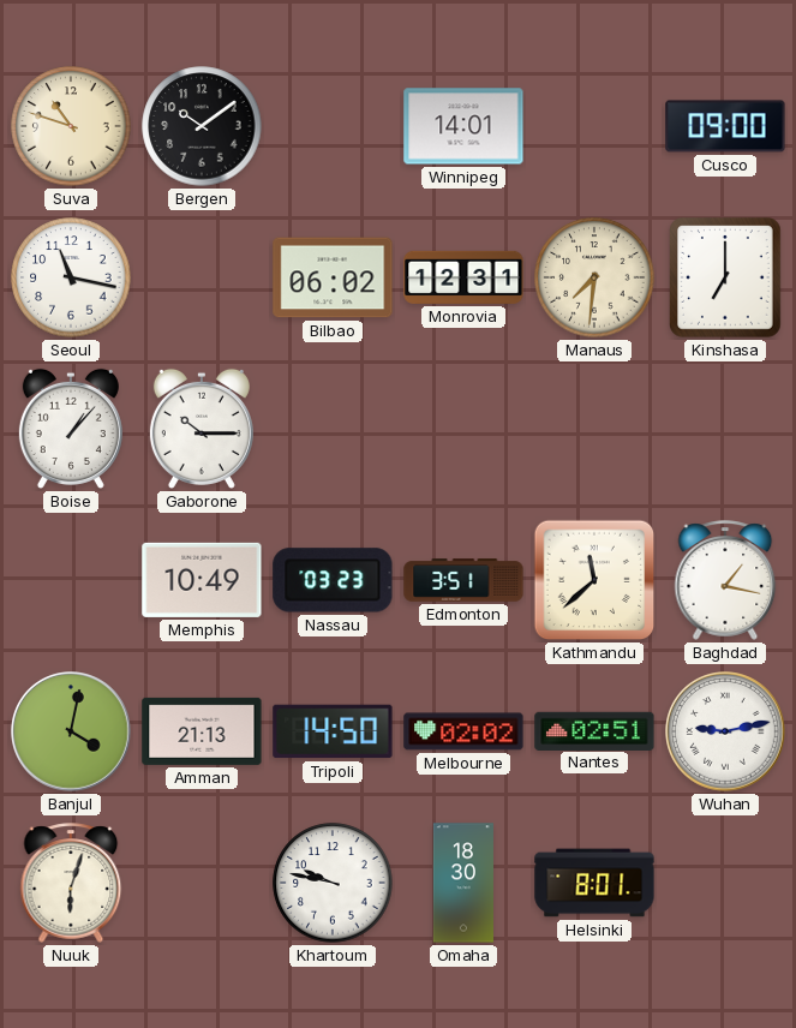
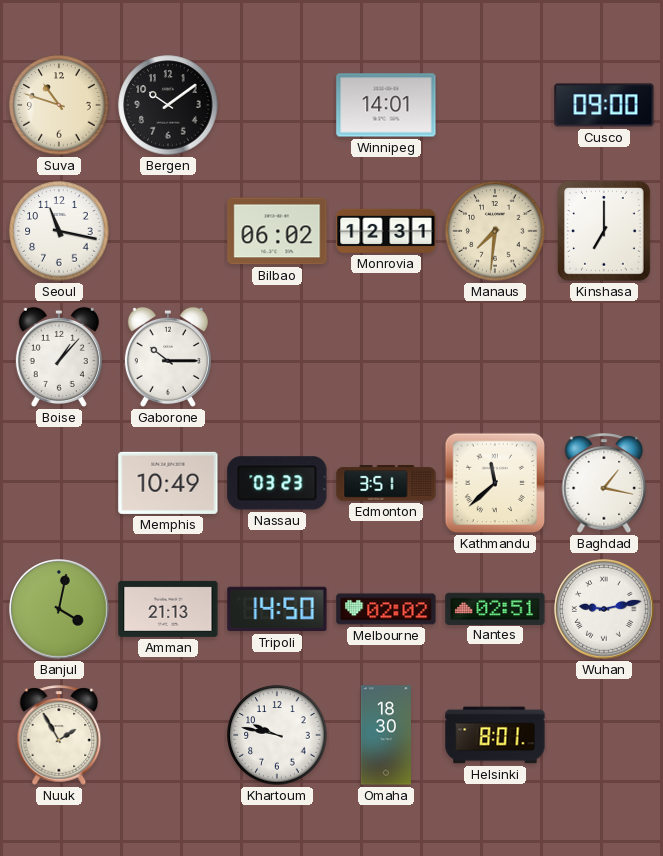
Nuuk: 6:03 -> 1:55
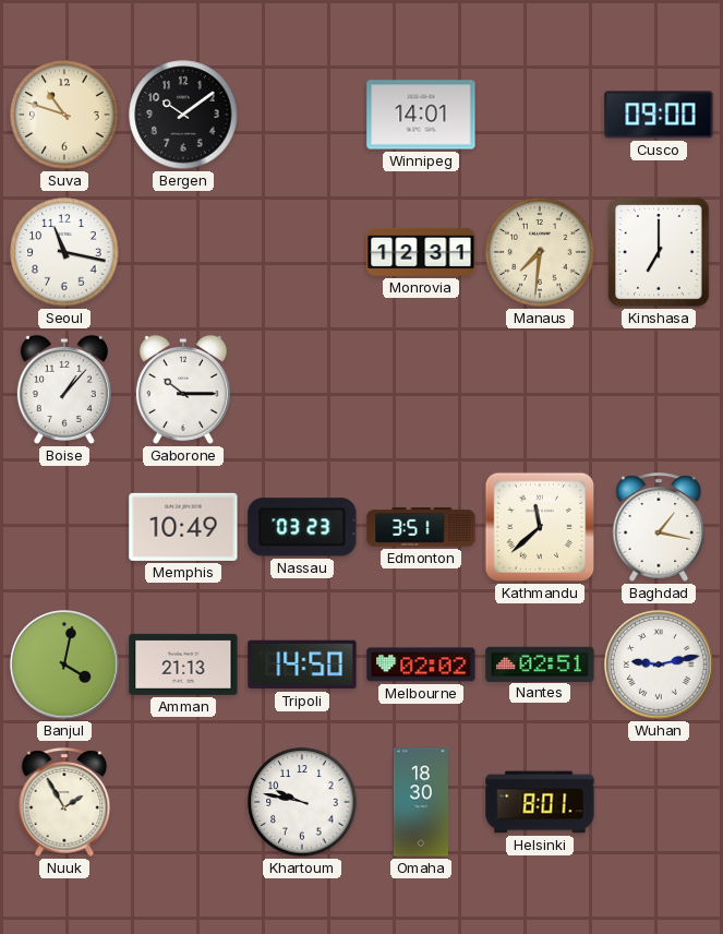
Bilbao: 06:02 -> none
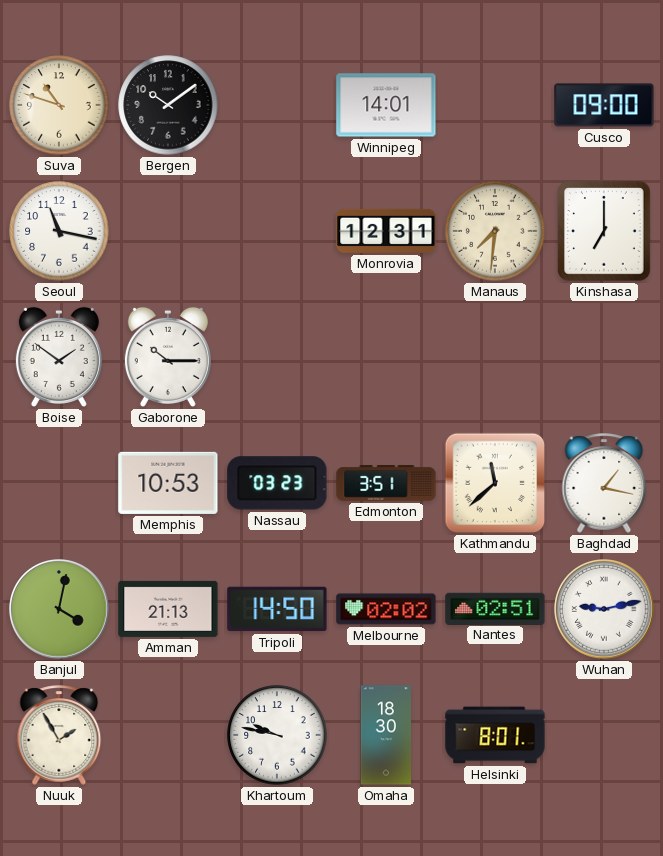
Boise: 1:07 -> 1:51
Memphis: 10:49 -> 10:53
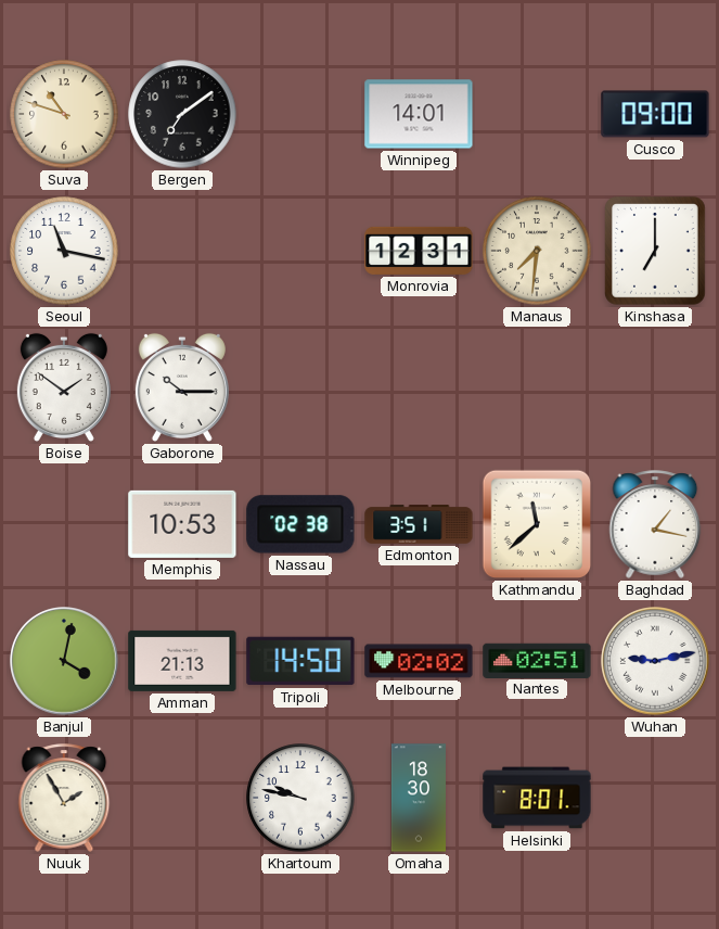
Bergen: 10:09 -> 7:09
Nassau: 03:23 -> 02:38
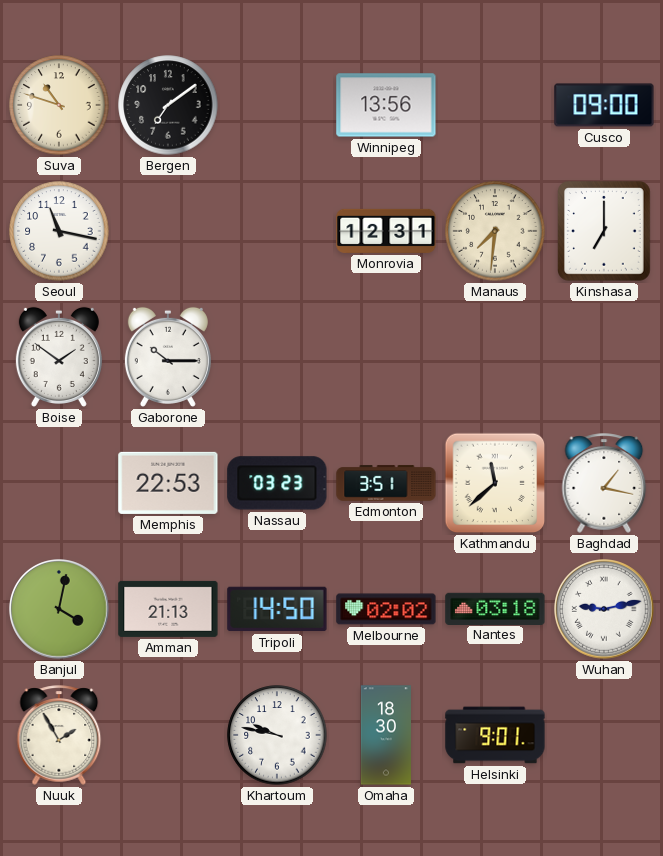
Winnipeg: 14:01 -> 13:56
Memphis: 10:53 -> 22:53
Nassau: 02:38 -> 03:23
Nantes: 02:51 -> 03:18
Helsinki: 8:01 -> 9:01
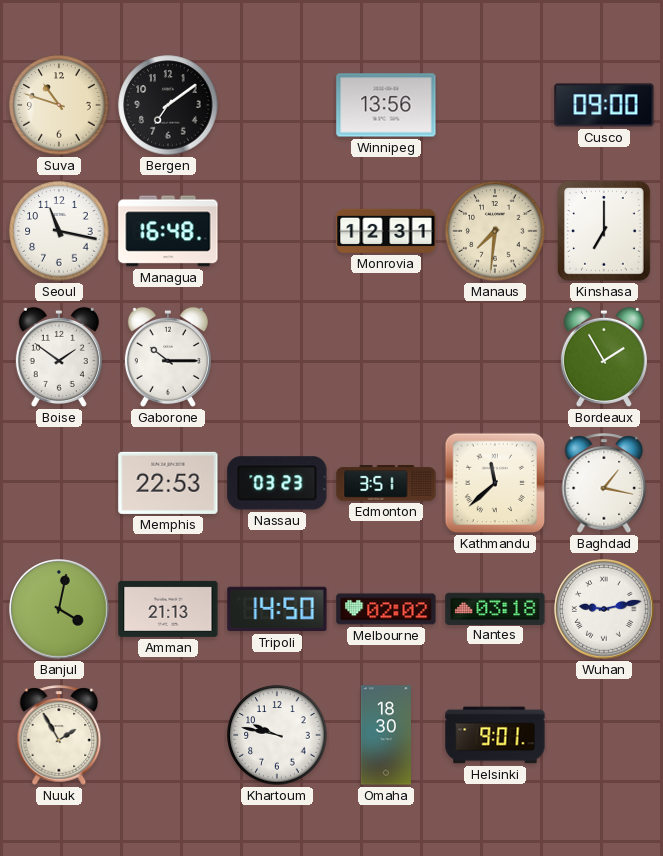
Managua: none -> 16:48
Bordeaux: none -> 1:55
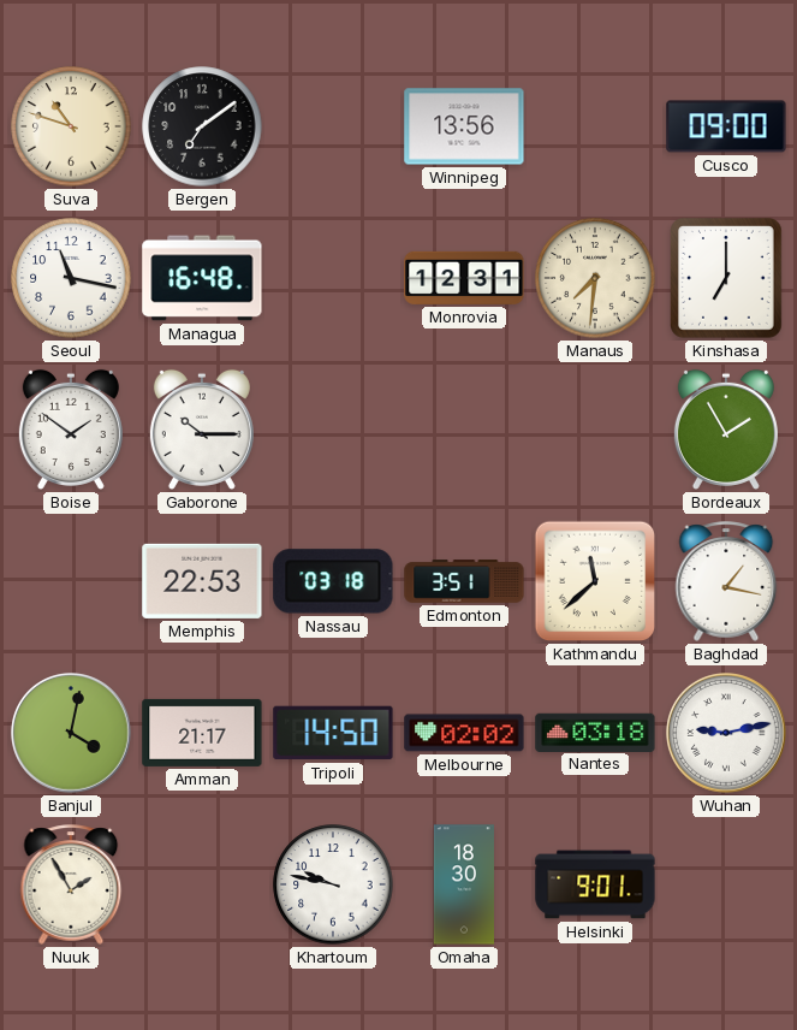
Nassau: 03:23 -> 03:18
Amman: 21:13 -> 21:17
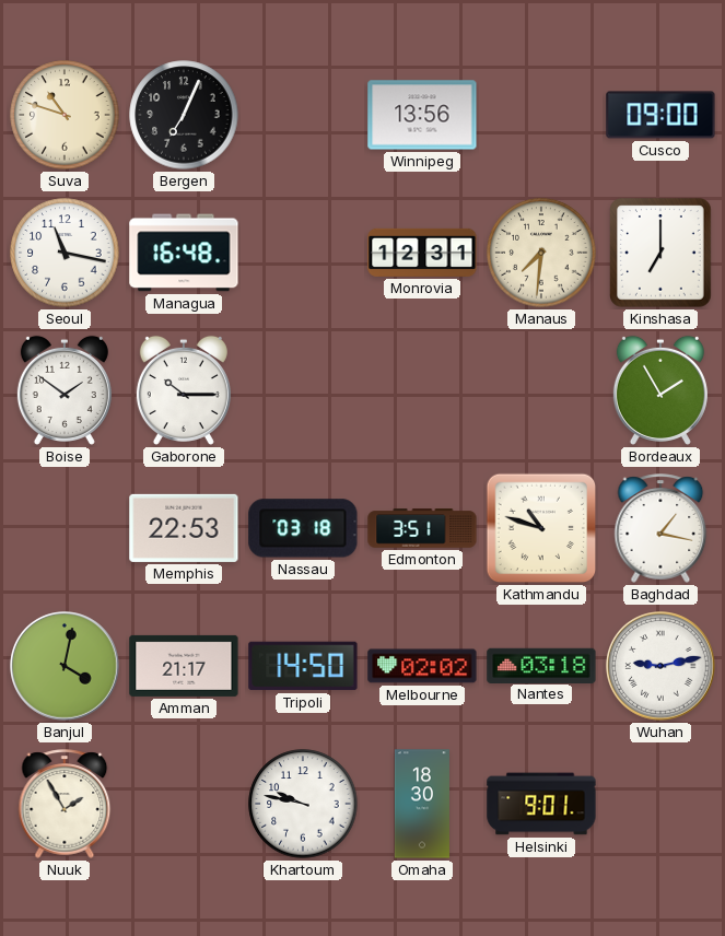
Bergen: 7:09 -> 7:04
Kathmandu: 11:38 -> 10:48
